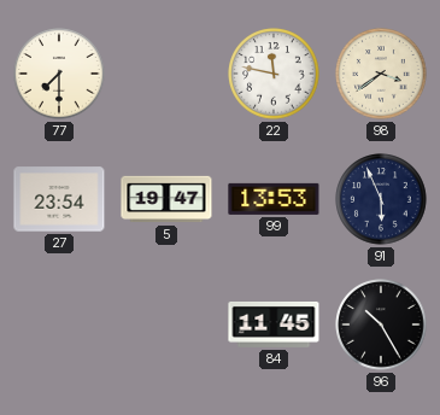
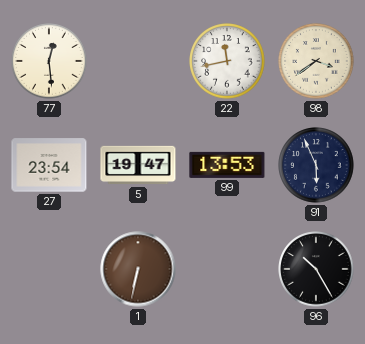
77: 7:30 -> 12:29
22: 11:47 -> 11:43
1: none -> 6:32
84: 11:45 -> none
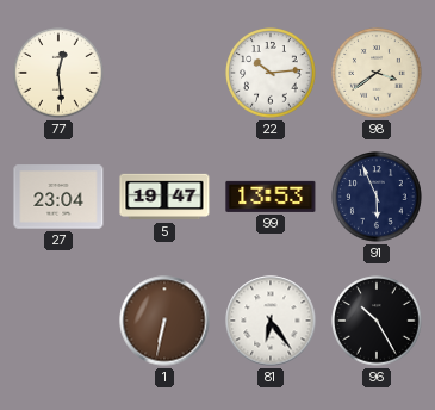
22: 11:43 -> 10:14
27: 23:54 -> 23:04
81: none -> 6:24
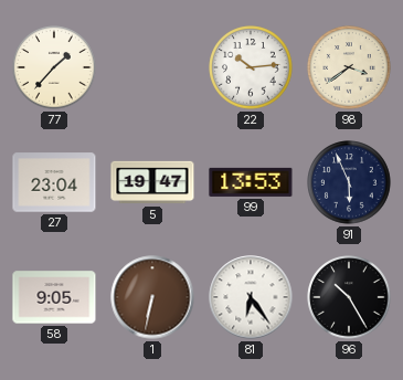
77: 12:29 -> 1:37
58: none -> 9:05
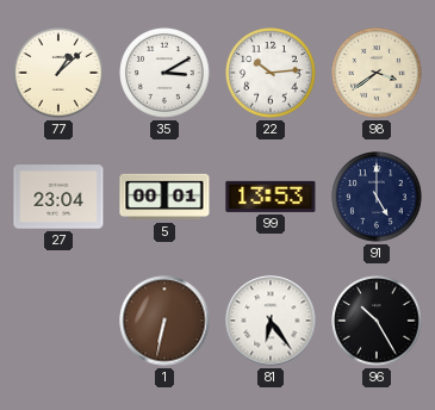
77: 1:37 -> 1:08
35: none -> 3:10
5: 19:47 -> 00:01
91: 5:56 -> 5:00
58: 9:05 -> none
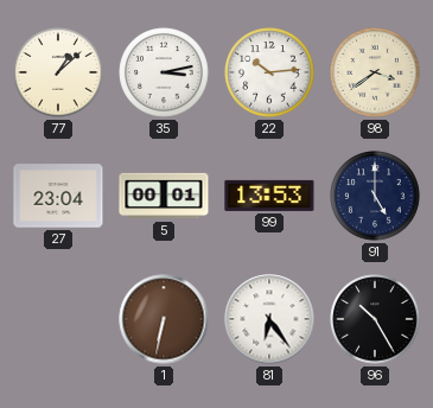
35: 3:10 -> 3:13
